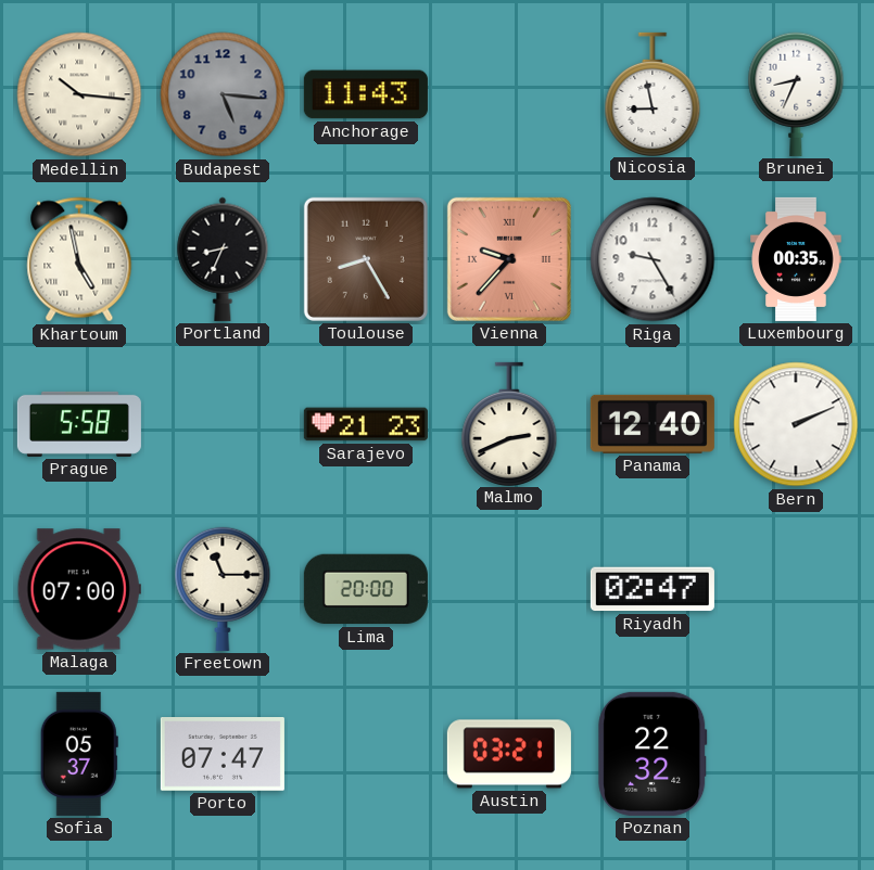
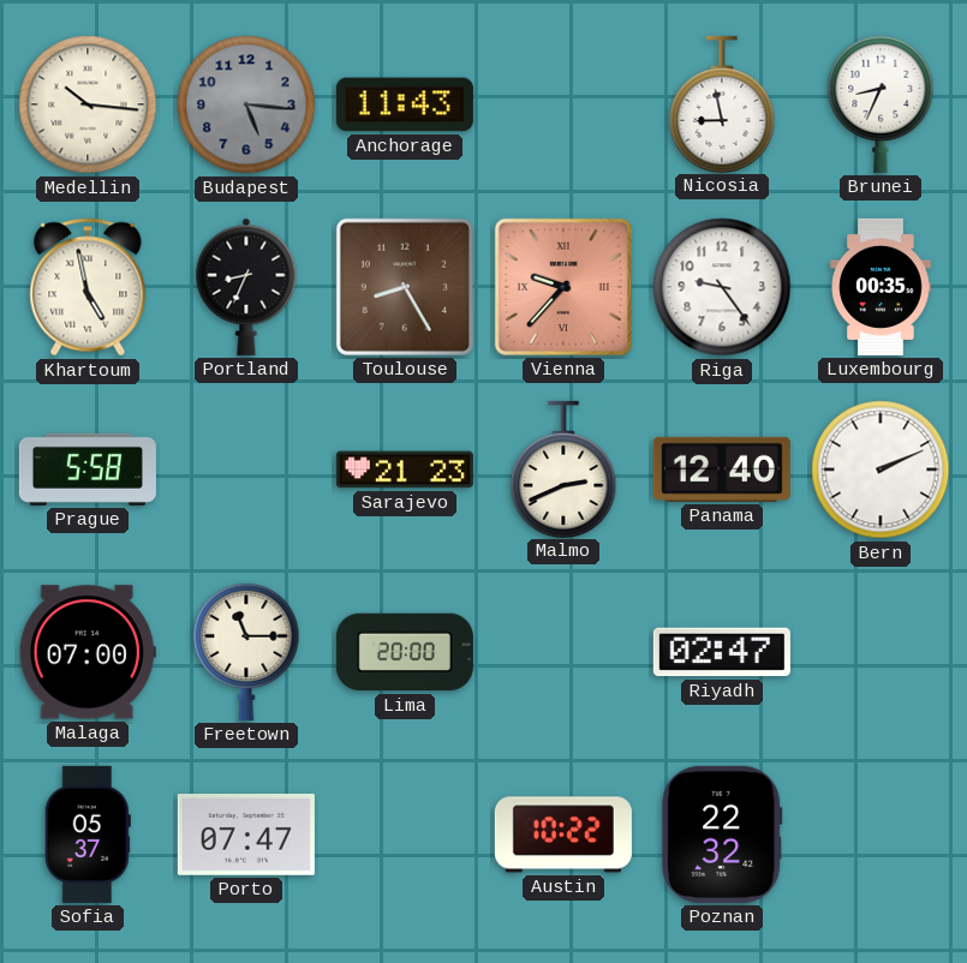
Riga: 9:25 -> 9:24
Austin: 03:21 -> 10:22
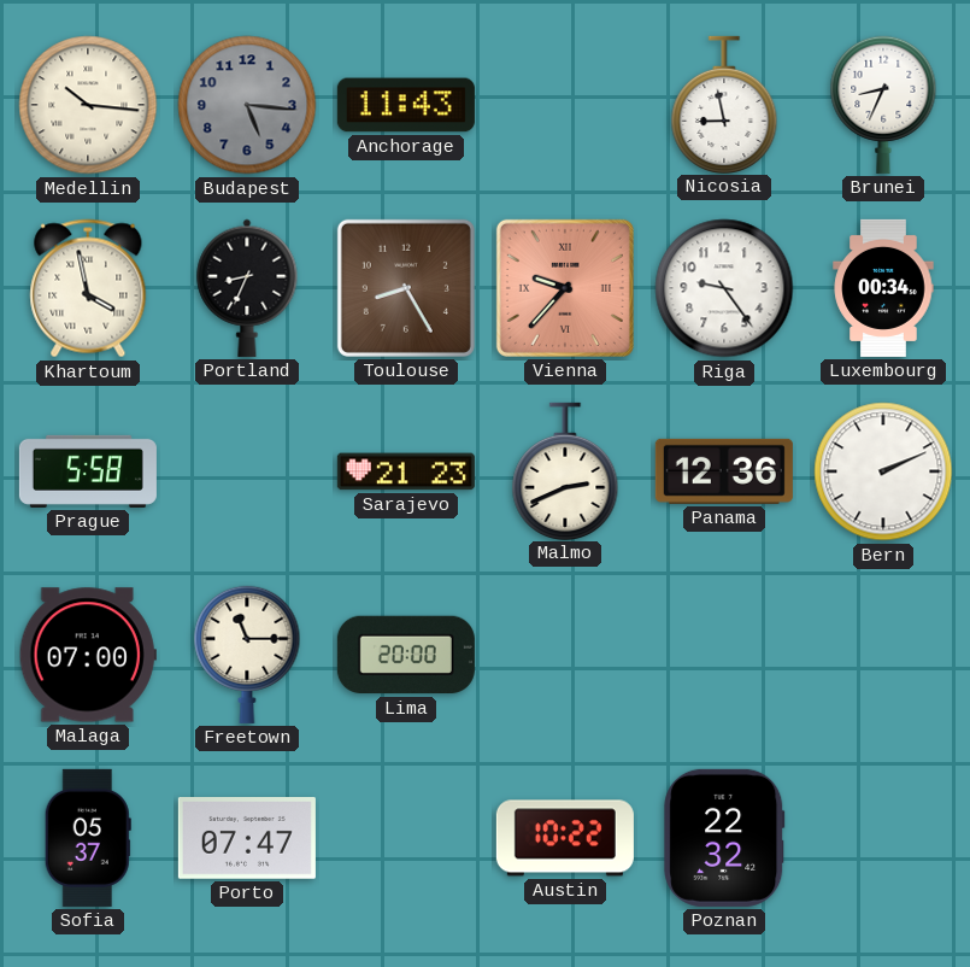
Khartoum: 4:58 -> 3:58
Luxembourg: 00:35 -> 00:34
Panama: 12:40 -> 12:36
Riyadh: 02:47 -> none
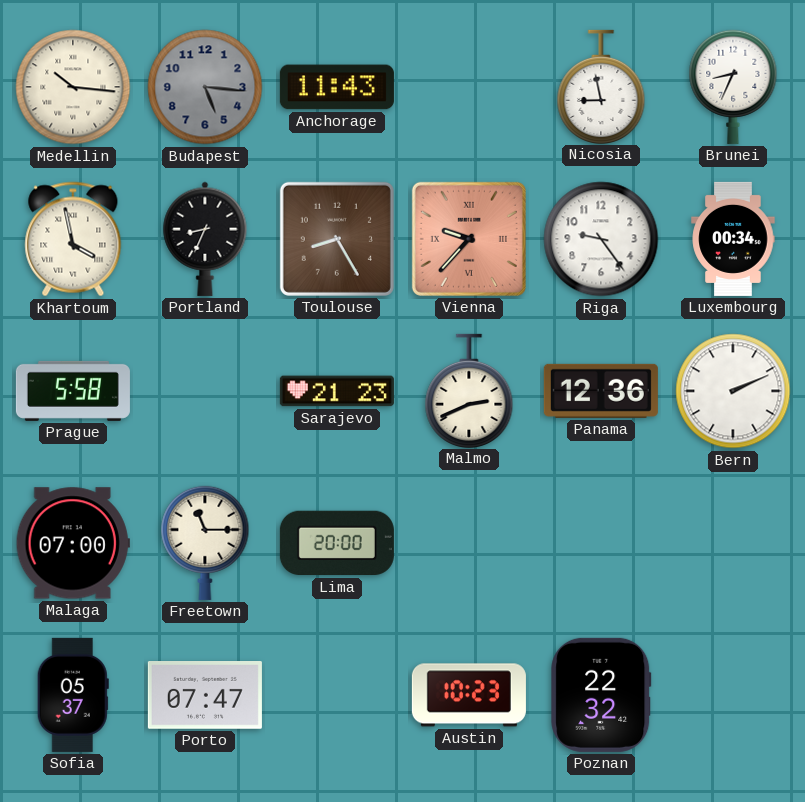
Austin: 10:22 -> 10:23
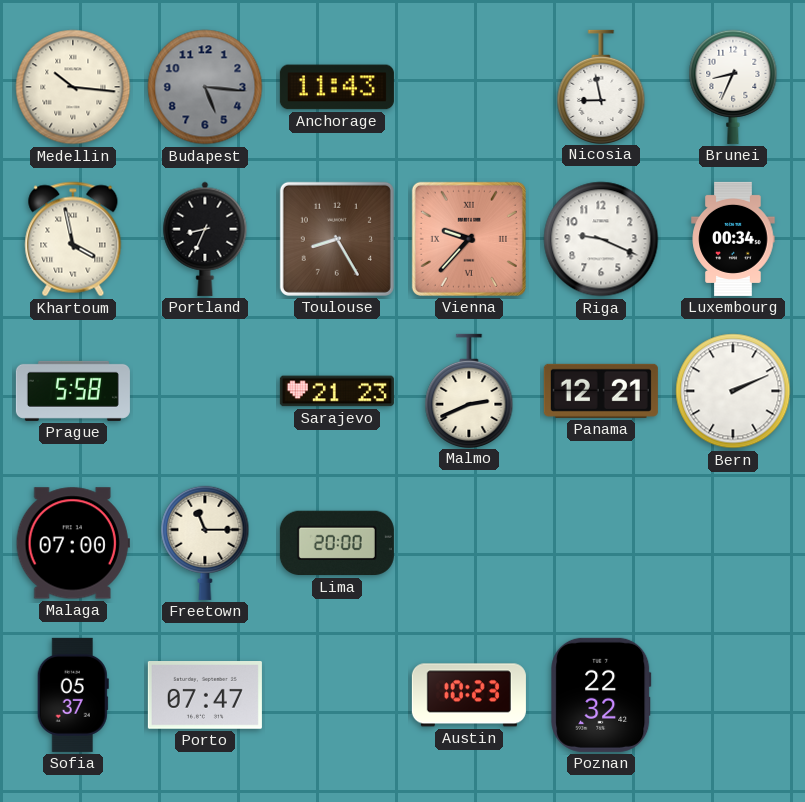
Riga: 9:24 -> 9:19
Panama: 12:36 -> 12:21
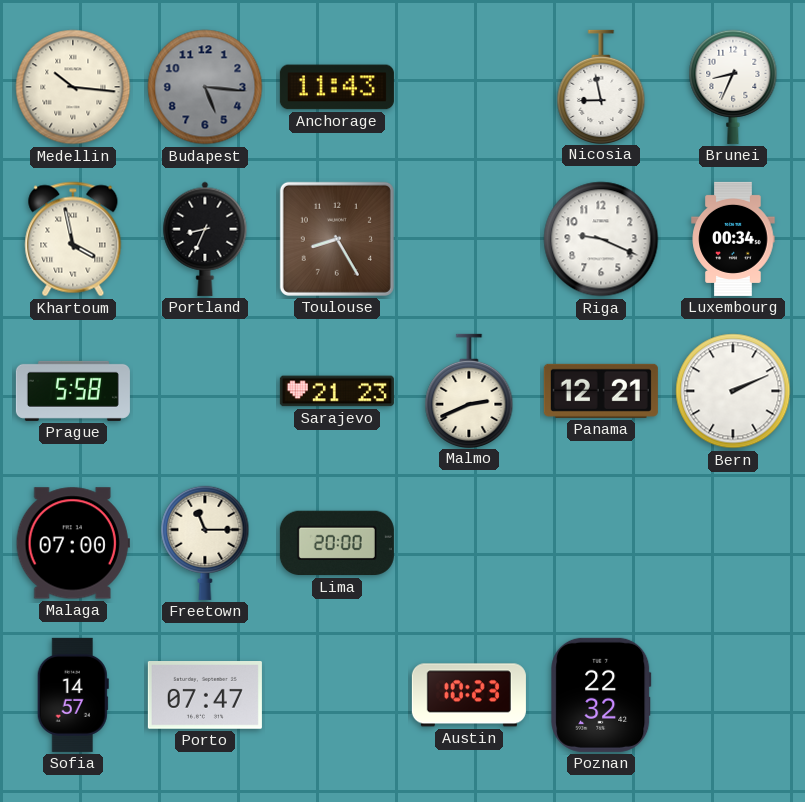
Vienna: 9:37 -> none
Sofia: 05:37 -> 14:57
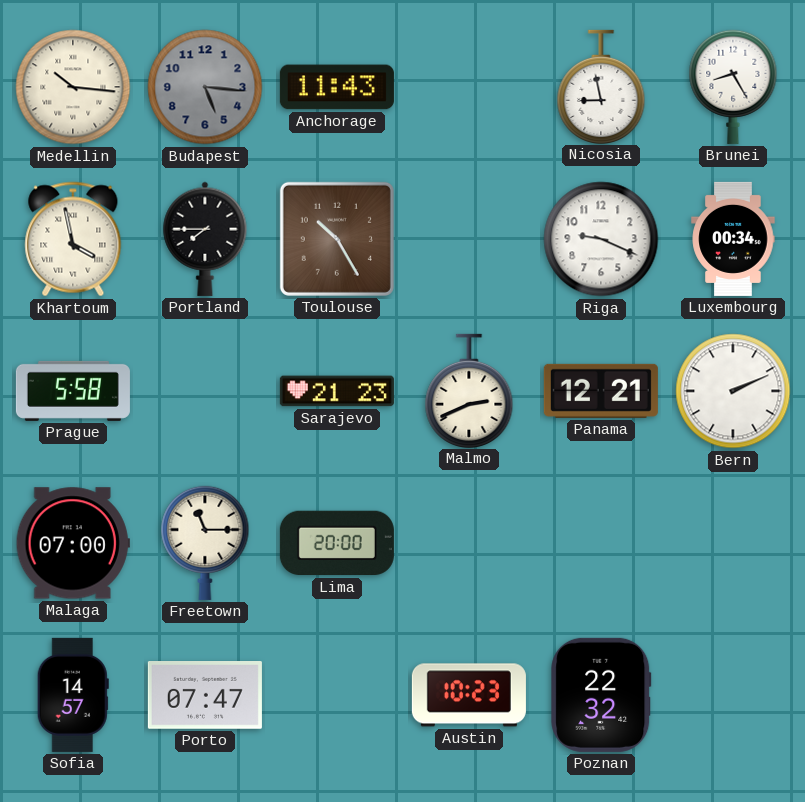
Brunei: 8:34 -> 8:25
Portland: 8:34 -> 7:45
Toulouse: 8:25 -> 10:25
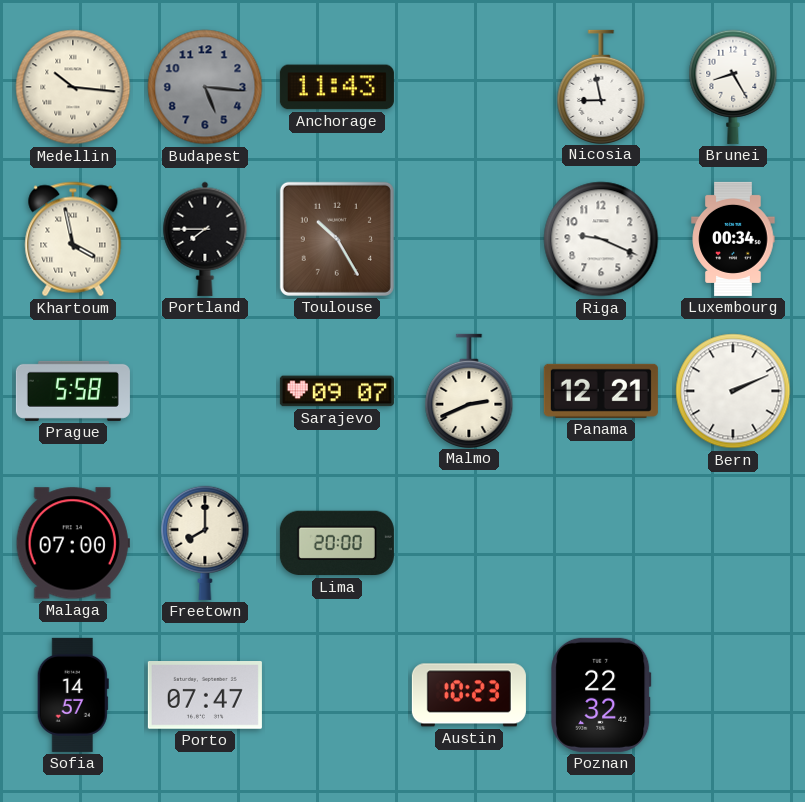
Sarajevo: 21:23 -> 09:07
Freetown: 11:15 -> 8:00
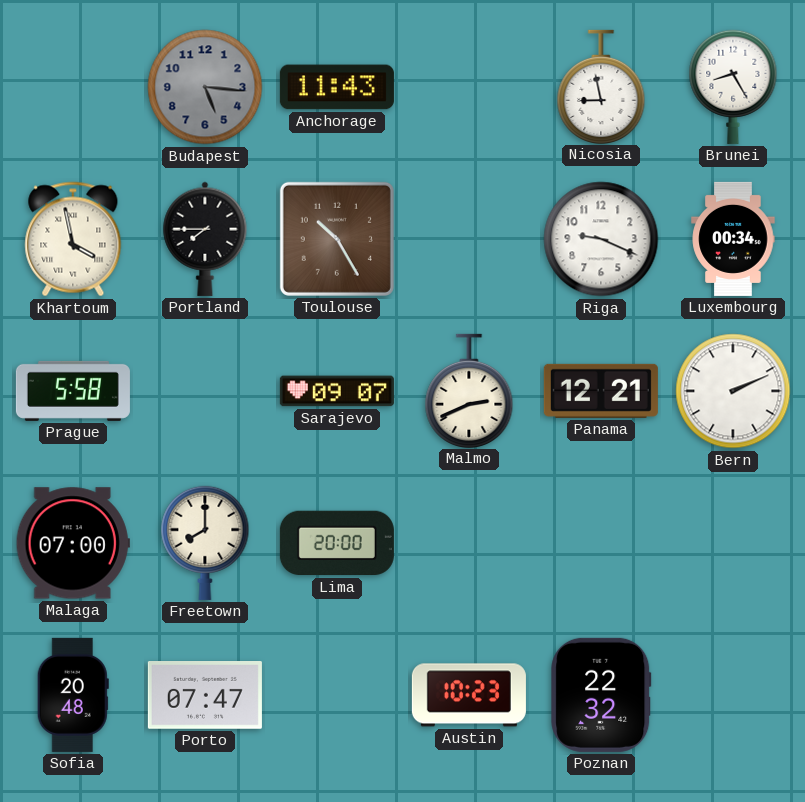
Medellin: 10:16 -> none
Sofia: 14:57 -> 20:48
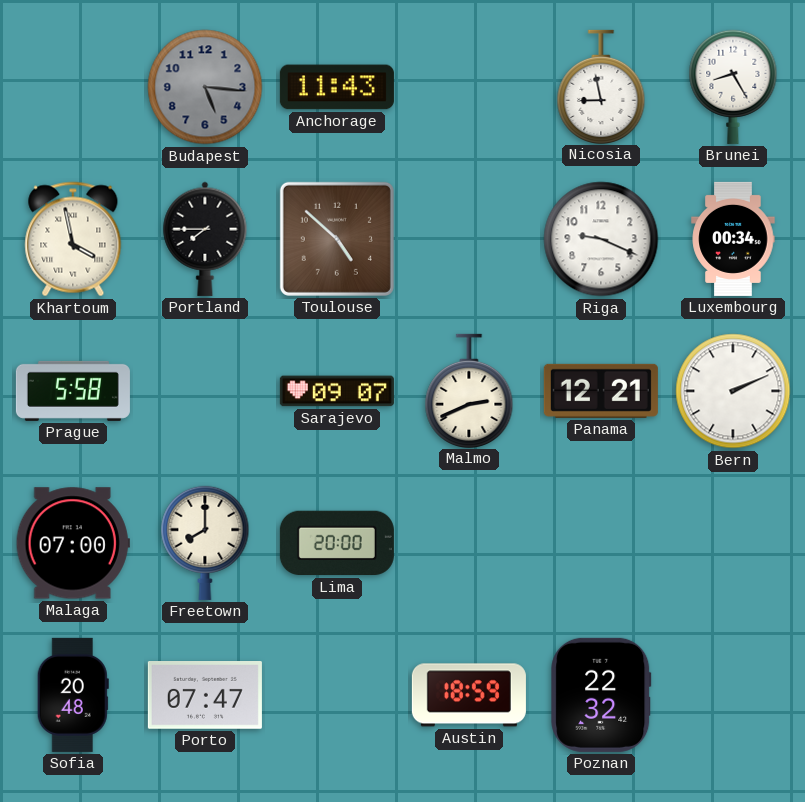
Toulouse: 10:25 -> 4:52
Austin: 10:23 -> 18:59
